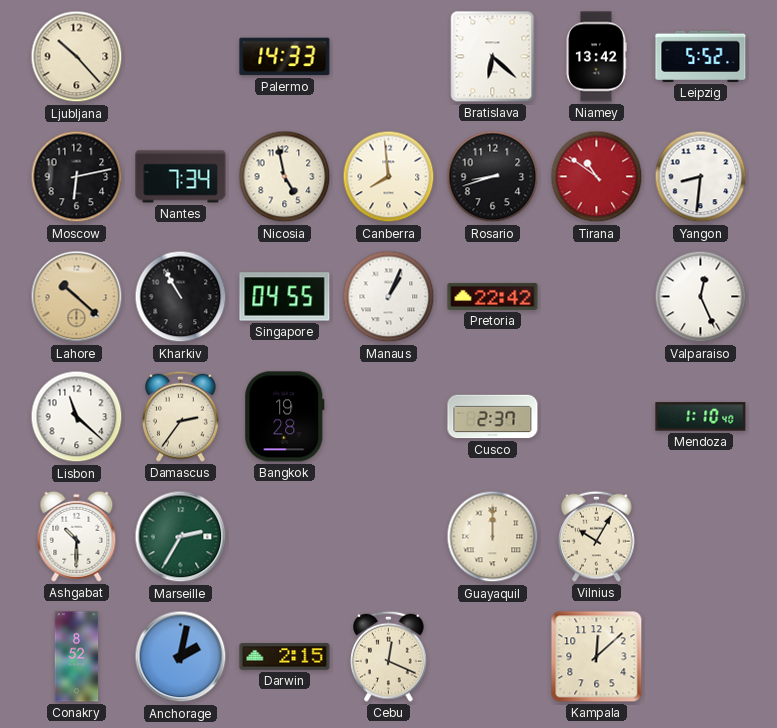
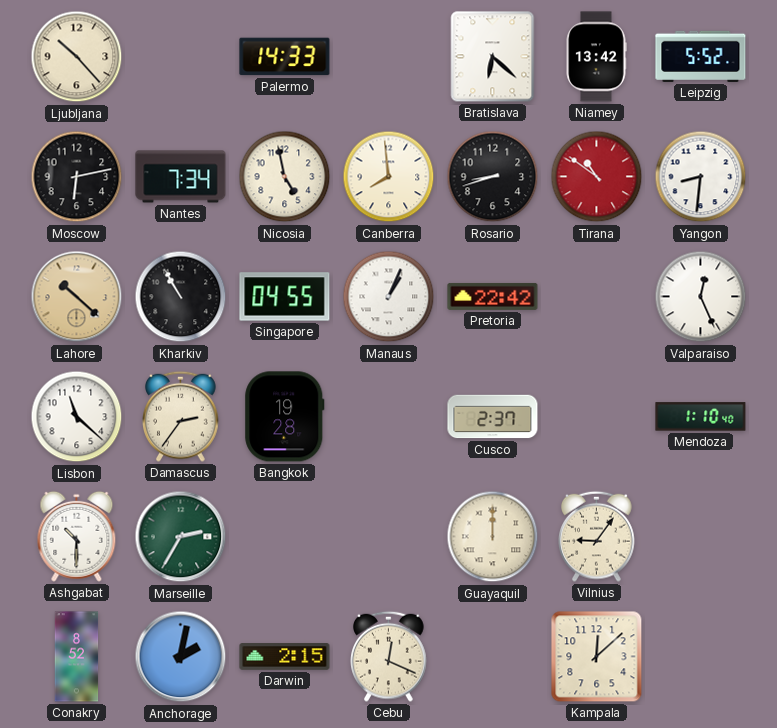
Vilnius: 10:05 -> 9:06
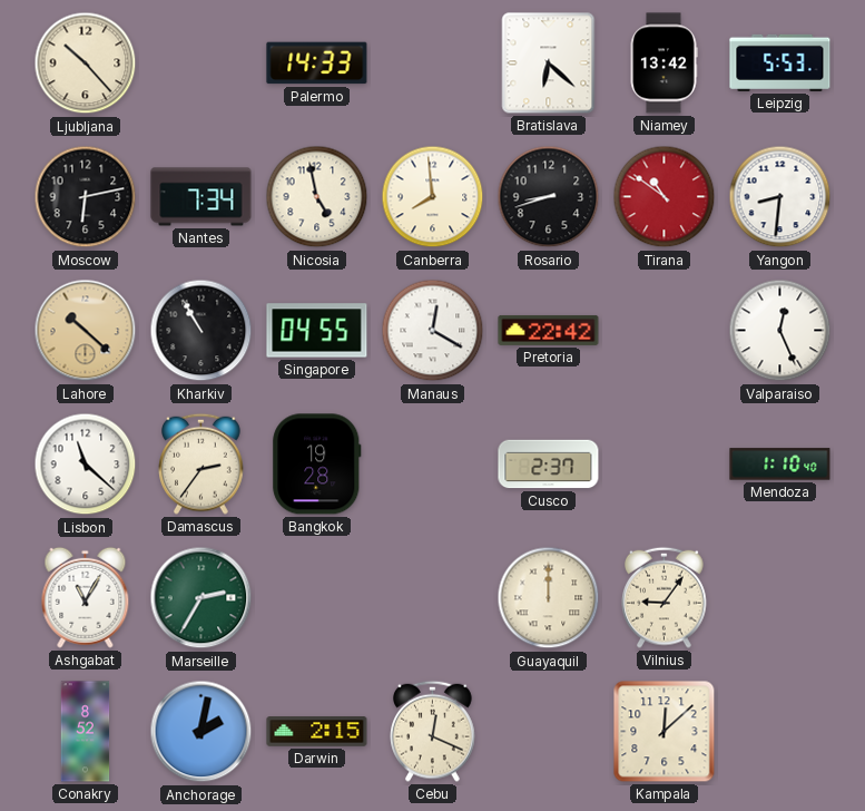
Leipzig: 5:52 -> 5:53
Manaus: 1:04 -> 12:20
Ashgabat: 10:30 -> 11:05
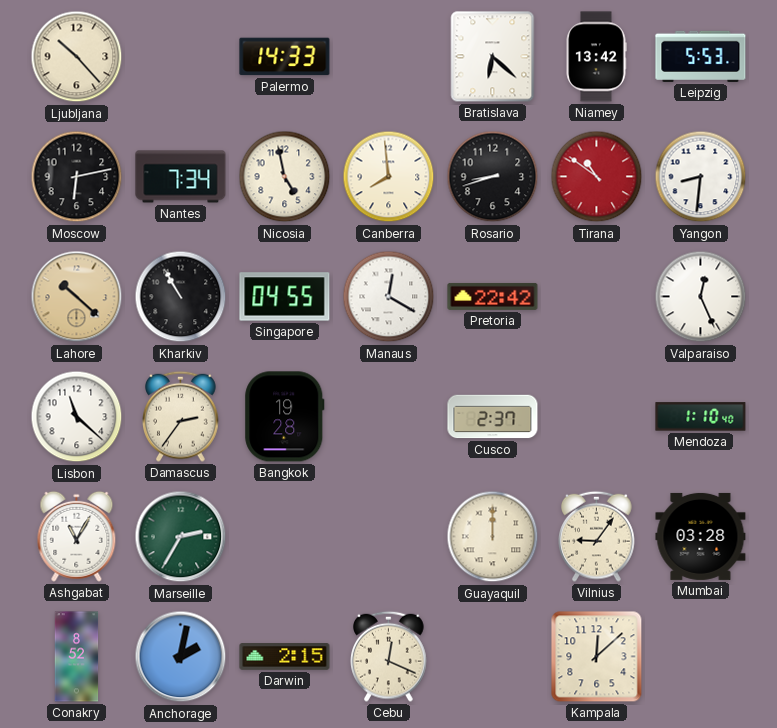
Mumbai: none -> 03:28
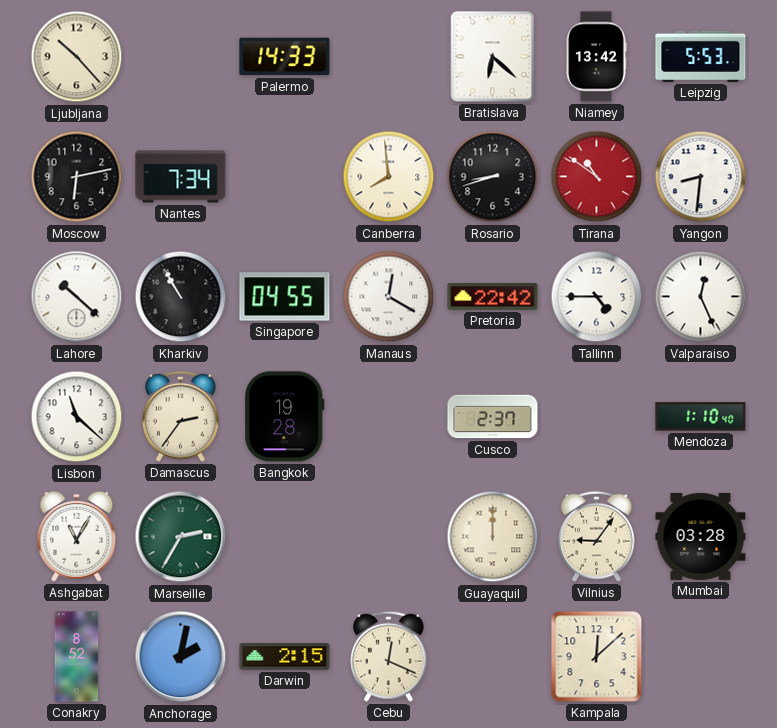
Nicosia: 4:58 -> none
Lahore dial: champagne -> white
Tallinn: none -> 4:45
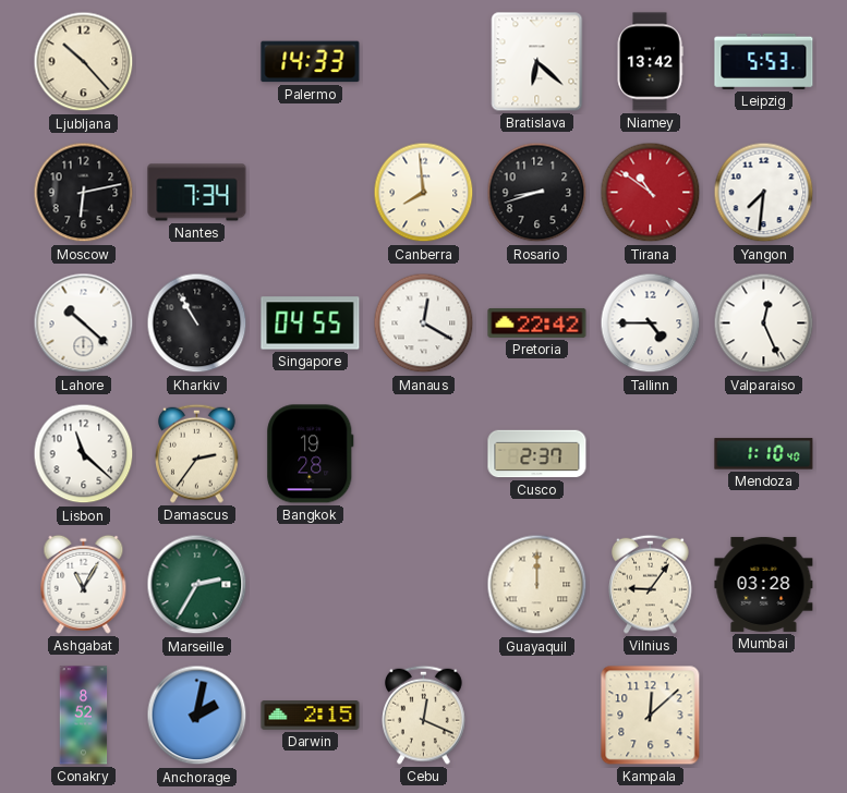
Yangon: 8:31 -> 7:31
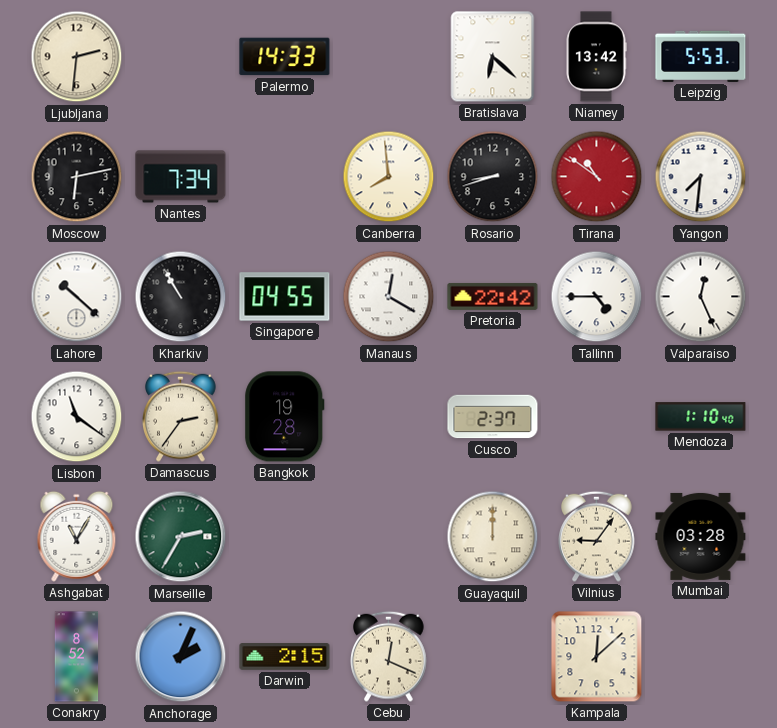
Ljubljana: 10:23 -> 2:31
Lisbon: 11:22 -> 11:21
Anchorage: 2:02 -> 2:04
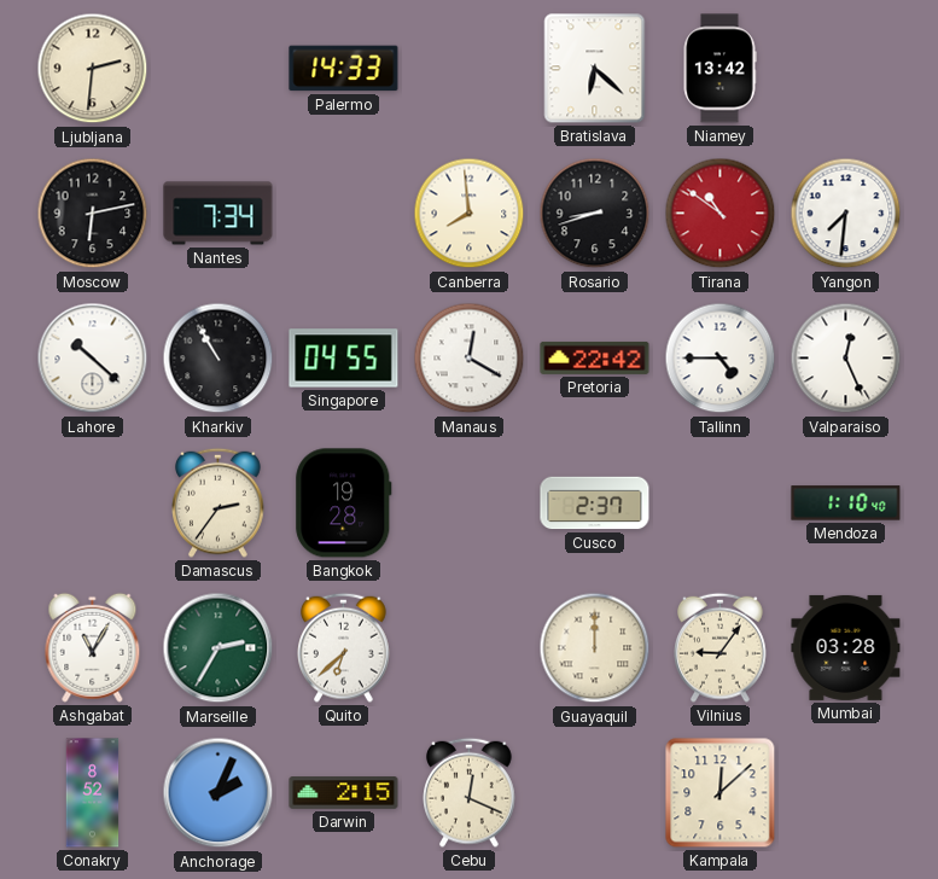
Leipzig: 5:53 -> none
Lisbon: 11:21 -> none
Quito: none -> 6:38
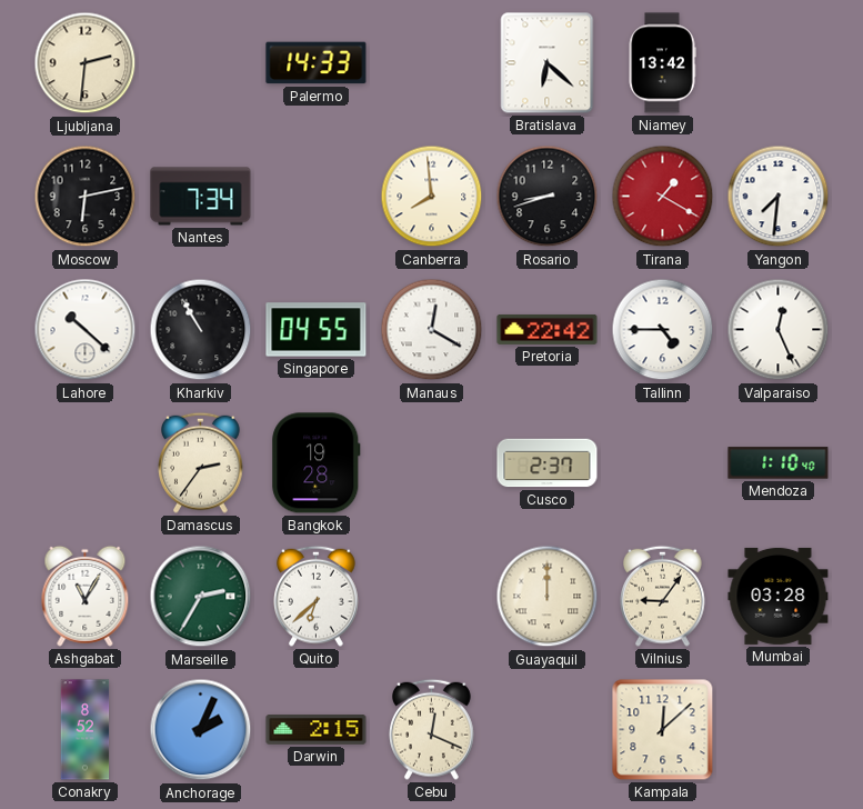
Tirana: 10:51 -> 1:20
